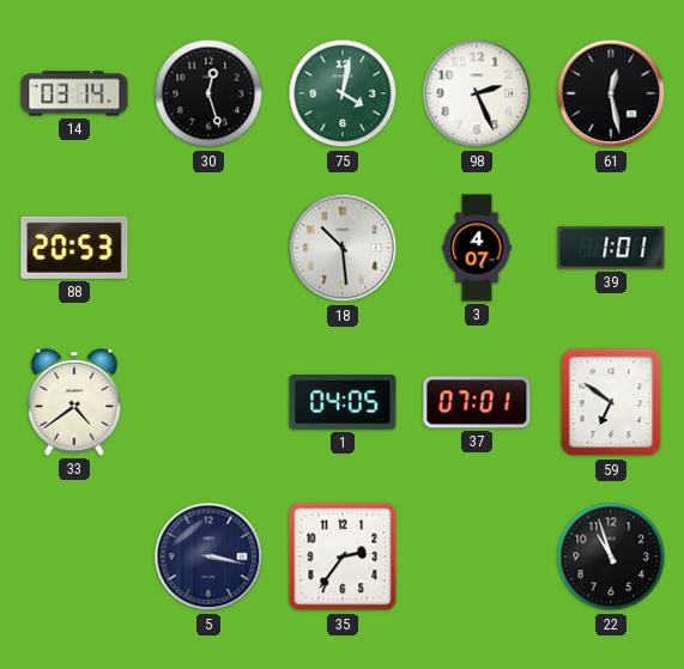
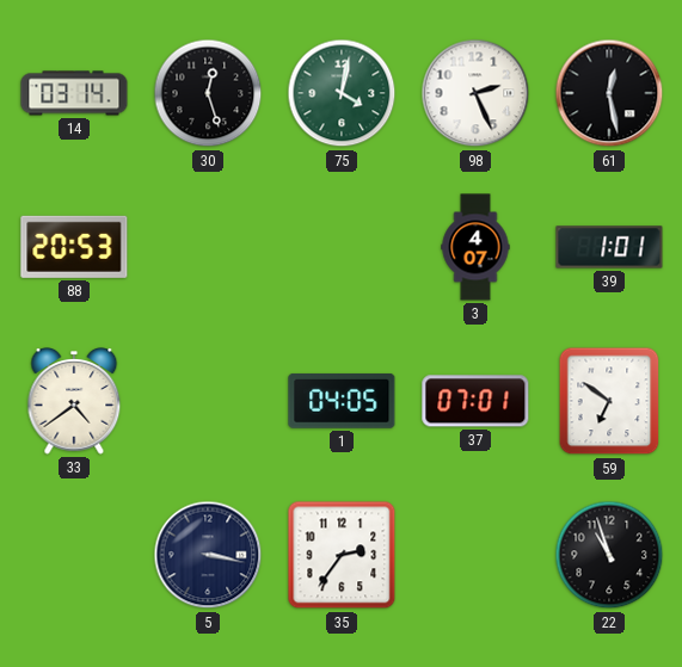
18: 10:29 -> none
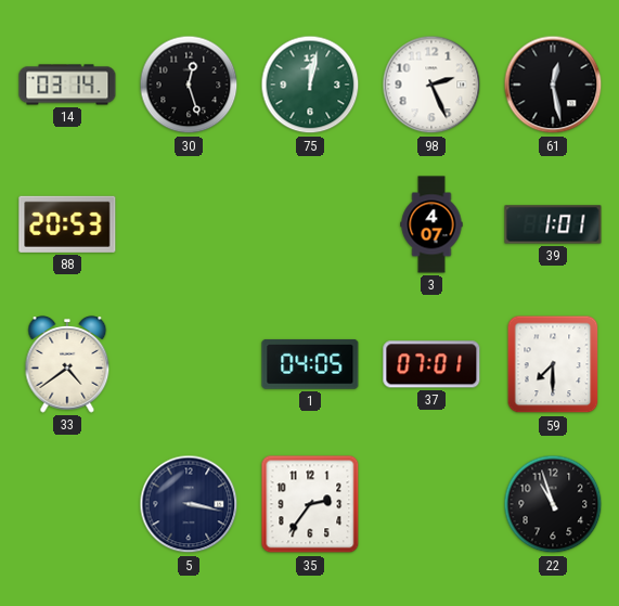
75: 4:02 -> 12:02
59: 6:51 -> 7:30
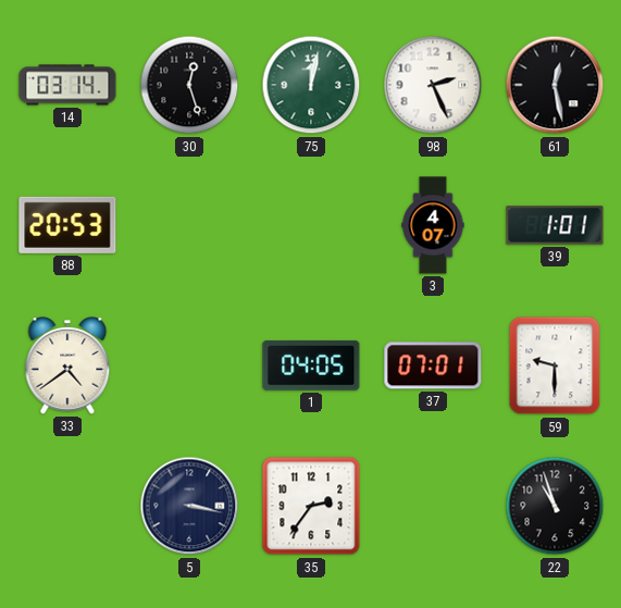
59: 7:30 -> 9:30
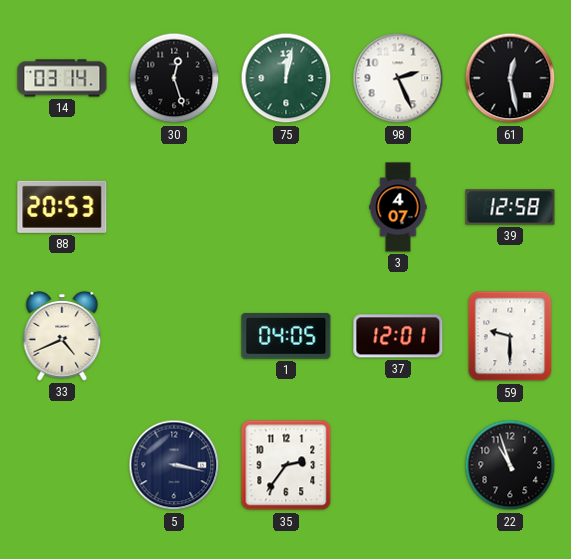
39: 1:01 -> 12:58
33: 4:39 -> 4:41
37: 07:01 -> 12:01
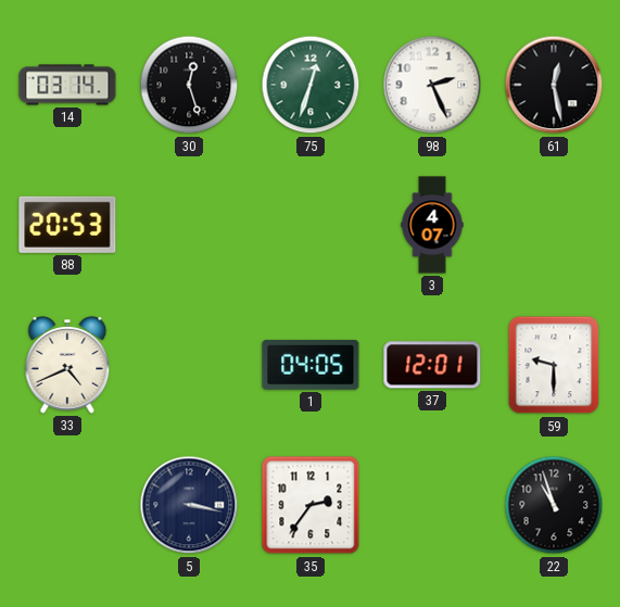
75: 12:02 -> 12:33
39: 12:58 -> none
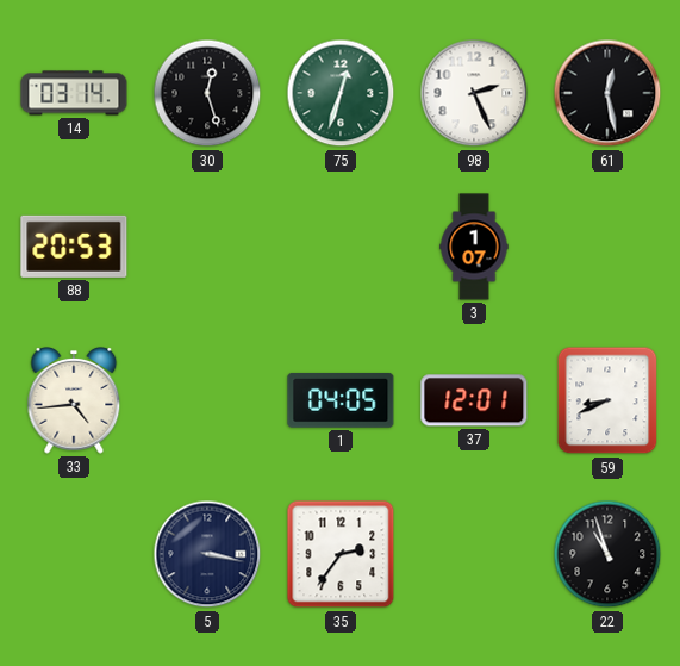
3: 4:07 -> 1:07
33: 4:41 -> 4:44
59: 9:30 -> 8:41
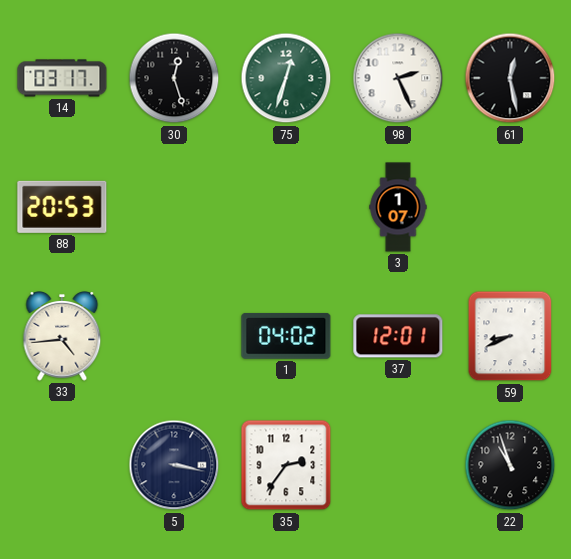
14: 03:14 -> 03:17
1: 04:05 -> 04:02
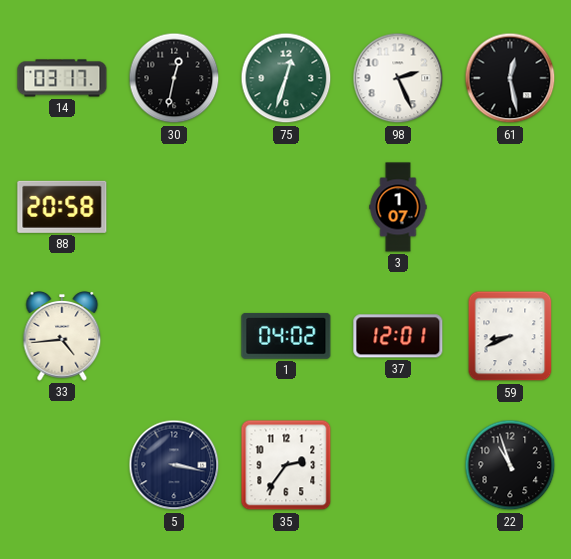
30: 12:27 -> 12:32
88: 20:53 -> 20:58
